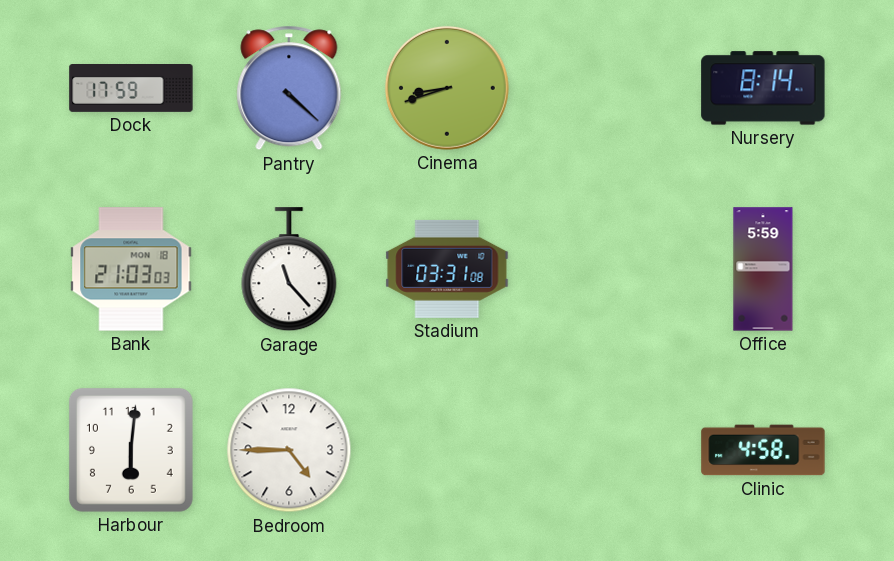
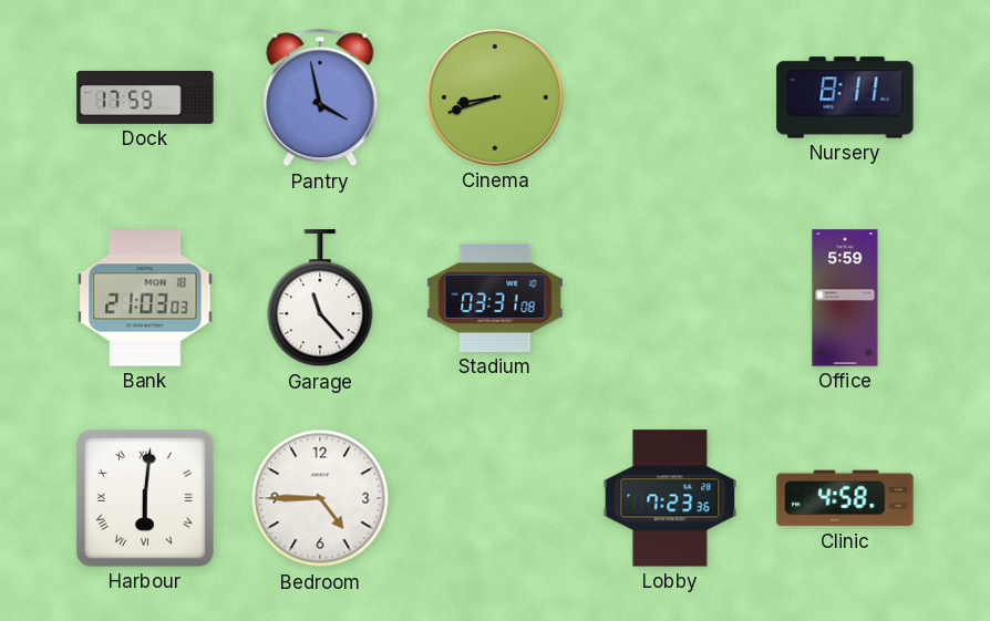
Pantry: 4:22 -> 3:58
Nursery: 8:14 -> 8:11
Harbour numerals: Arabic -> Roman
Lobby: none -> 7:23
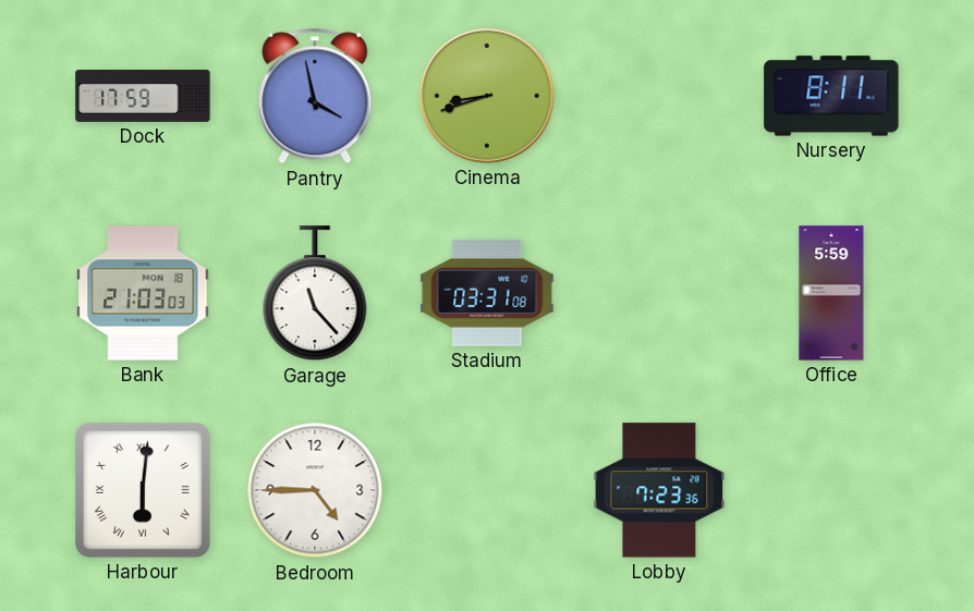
Clinic: 4:58 -> none
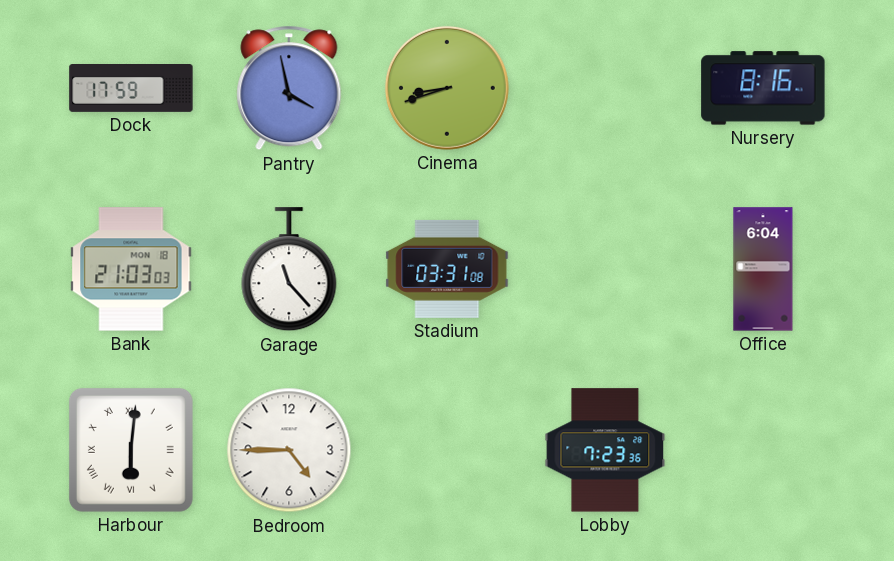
Nursery: 8:11 -> 8:16
Office: 5:59 -> 6:04
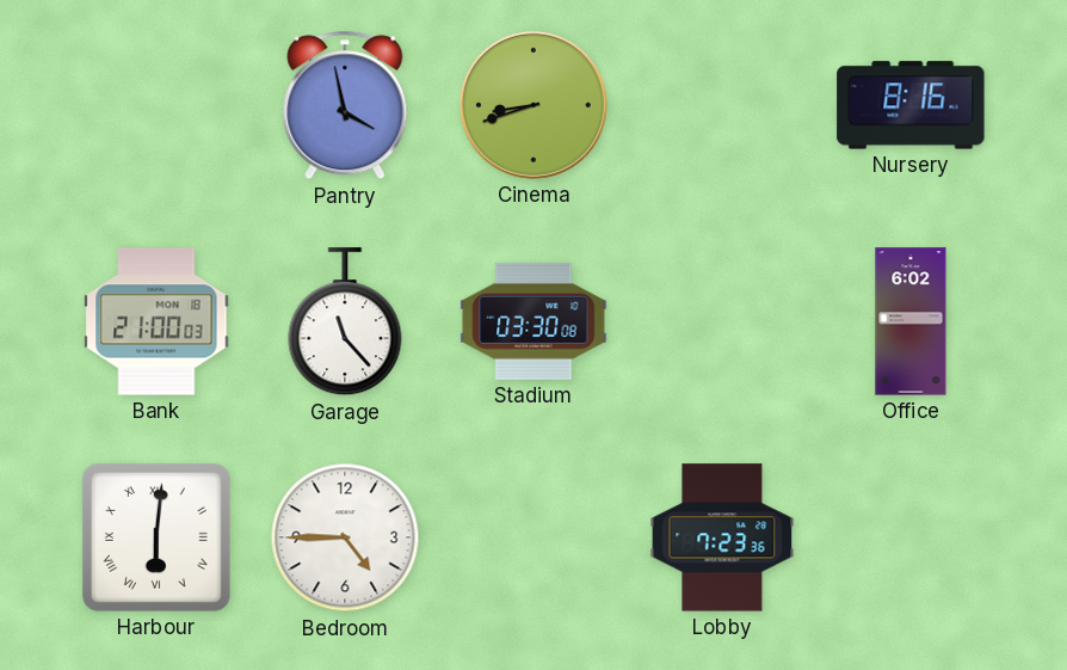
Dock: 17:59 -> none
Bank: 21:03 -> 21:00
Stadium: 03:31 -> 03:30
Office: 6:04 -> 6:02
